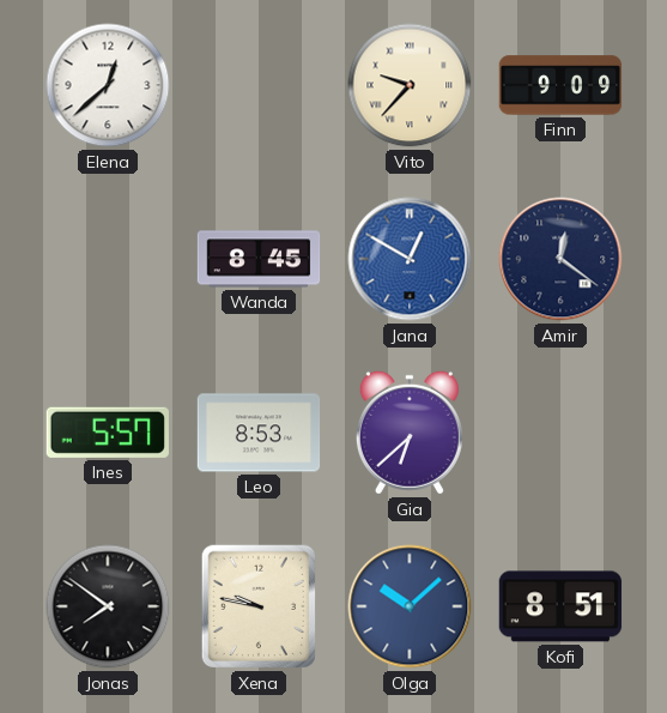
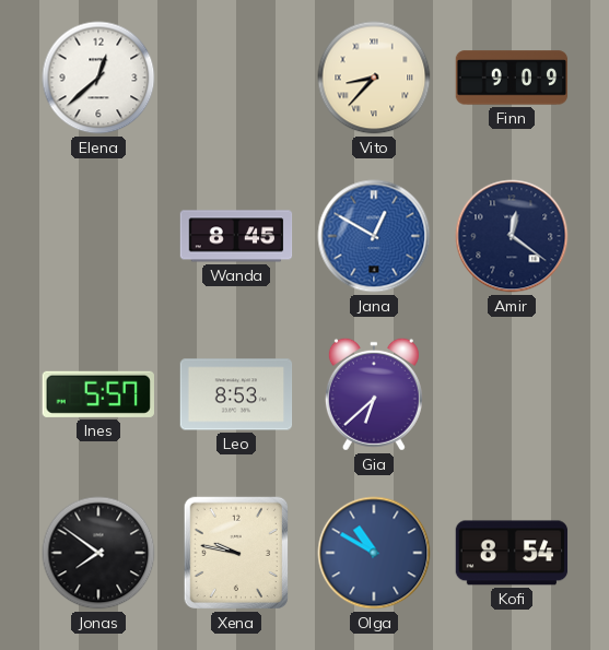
Vito: 9:37 -> 8:37
Olga: 10:08 -> 10:50
Kofi: 8:51 -> 8:54
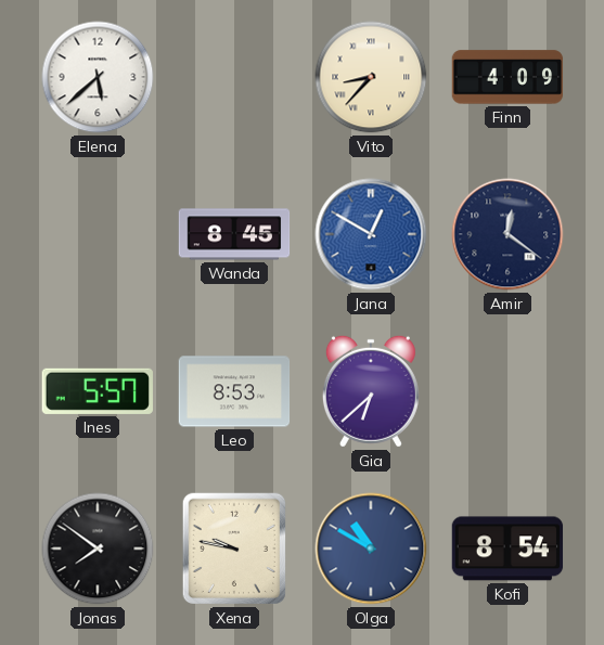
Elena: 12:38 -> 5:38
Finn: 9:09 -> 4:09
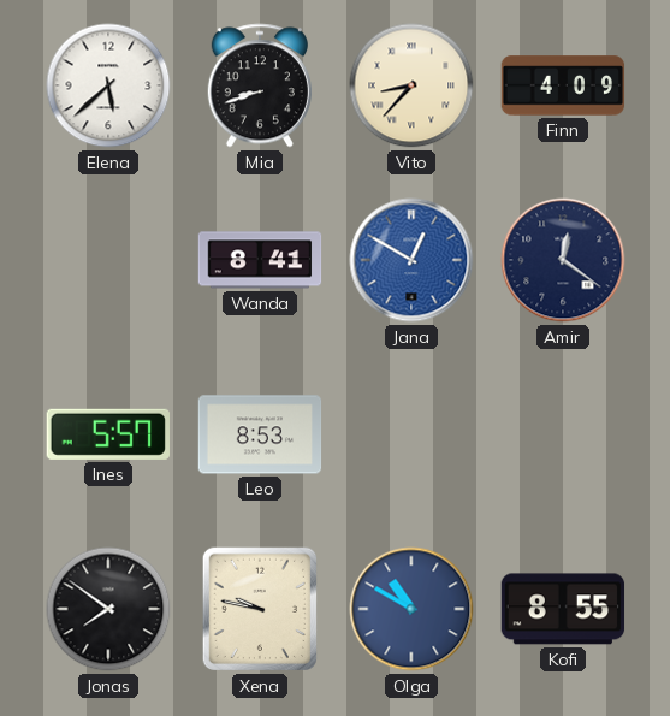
Mia: none -> 8:42
Wanda: 8:45 -> 8:41
Gia: 6:38 -> none
Kofi: 8:54 -> 8:55
